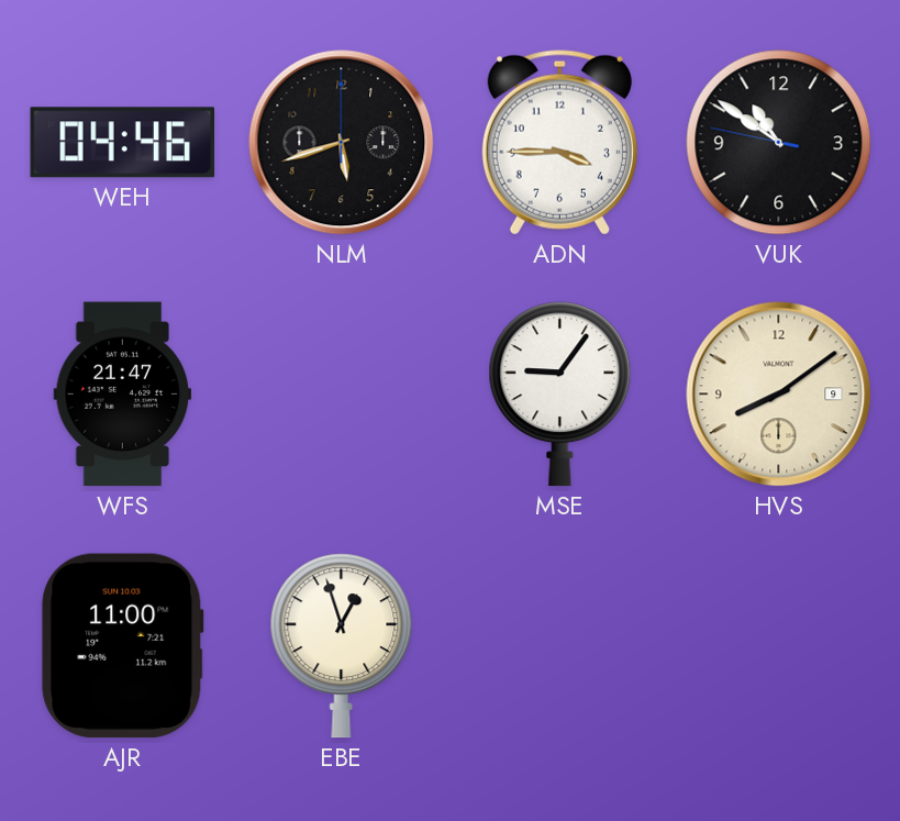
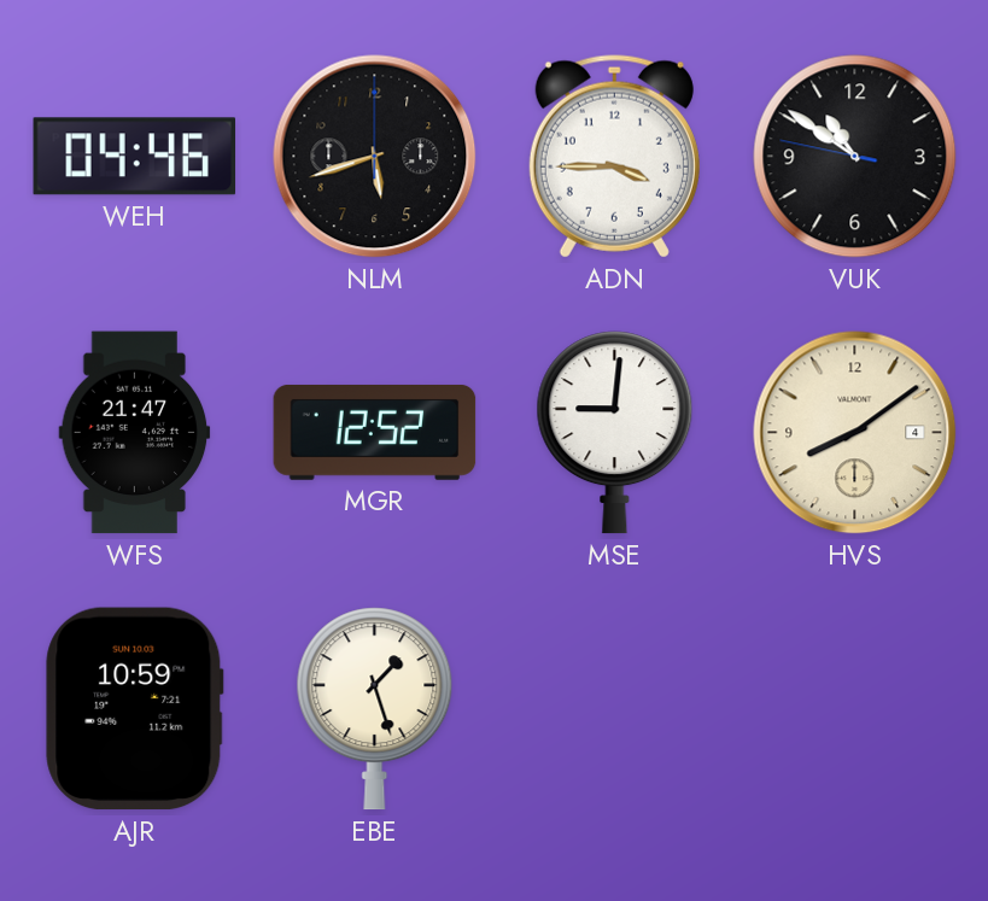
MGR: none -> 12:52
MSE: 9:06 -> 9:01
HVS date: 9 -> 4
AJR: 11:00 -> 10:59
EBE: 12:57 -> 1:27
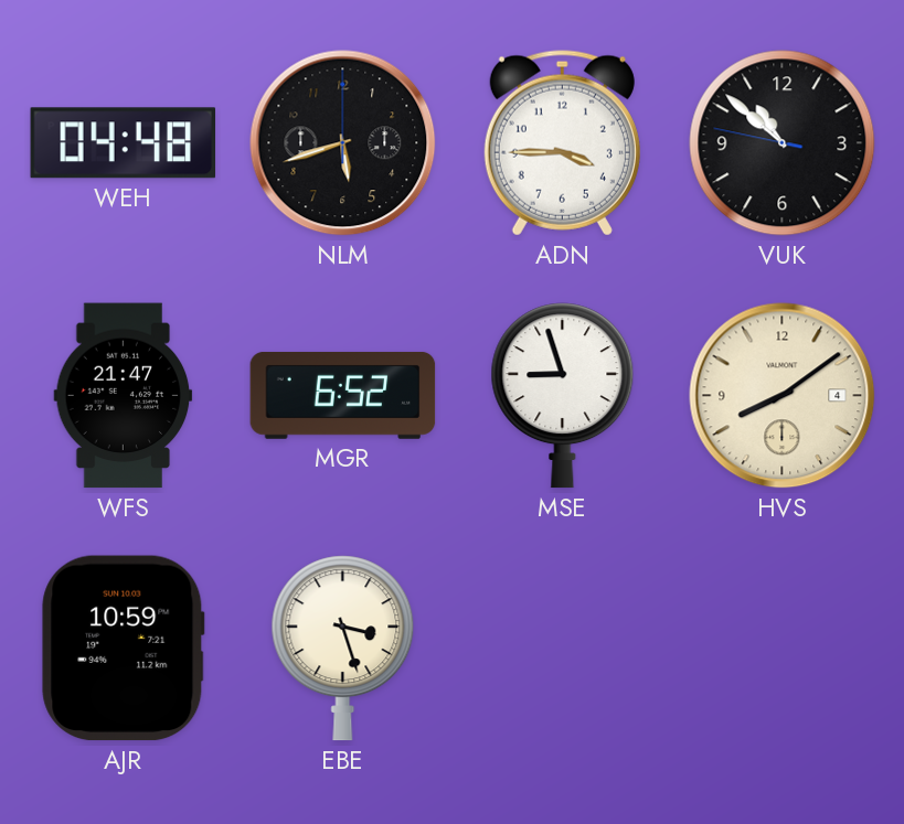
WEH: 04:46 -> 04:48
VUK: 10:50 -> 10:51
MGR: 12:52 -> 6:52
MSE: 9:01 -> 8:57
EBE: 1:27 -> 3:27
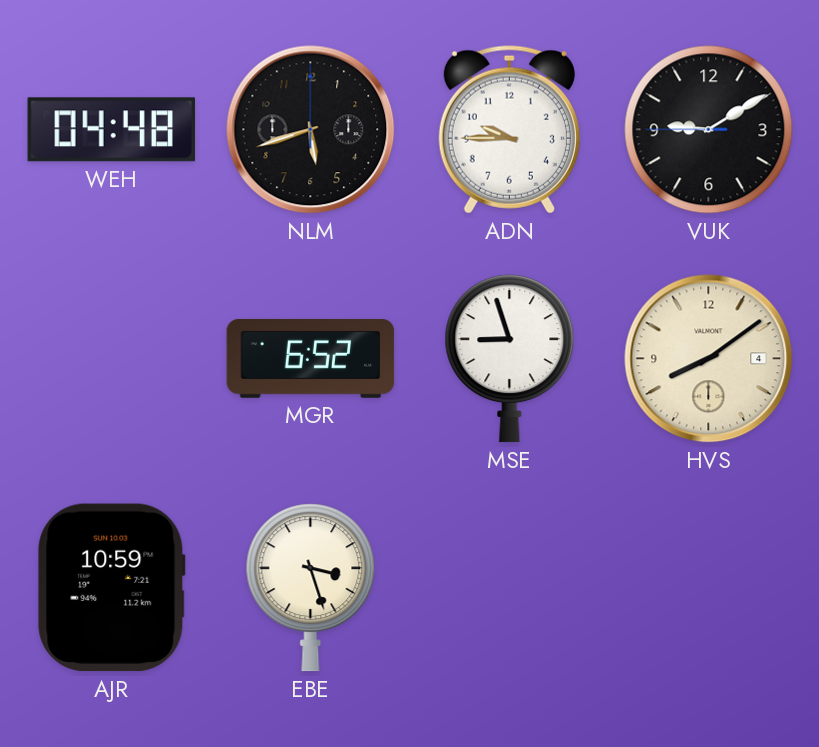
ADN: 3:45 -> 9:45
VUK: 10:51 -> 9:09
WFS: 21:47 -> none
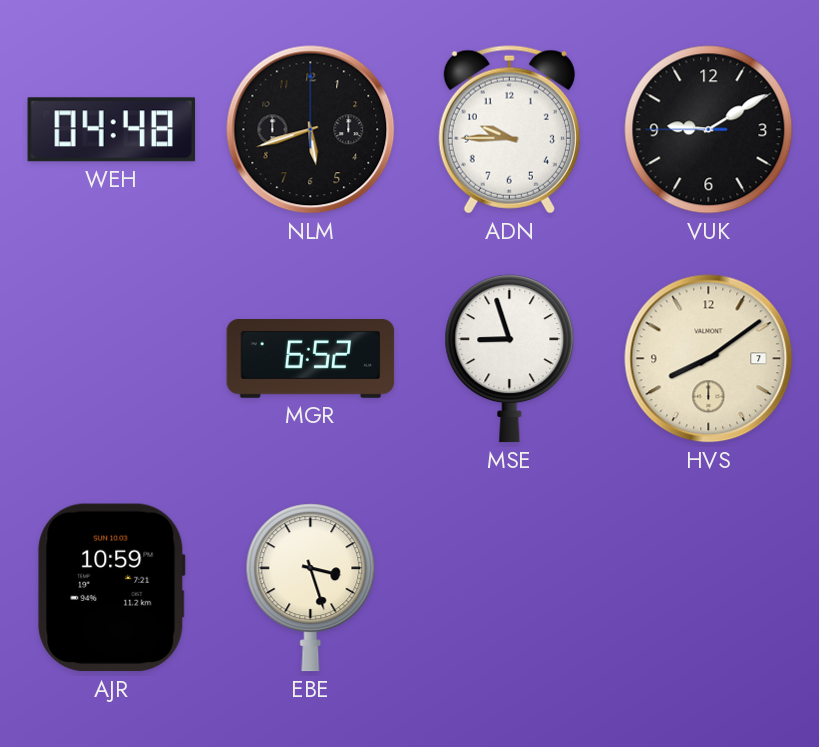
HVS date: 4 -> 7
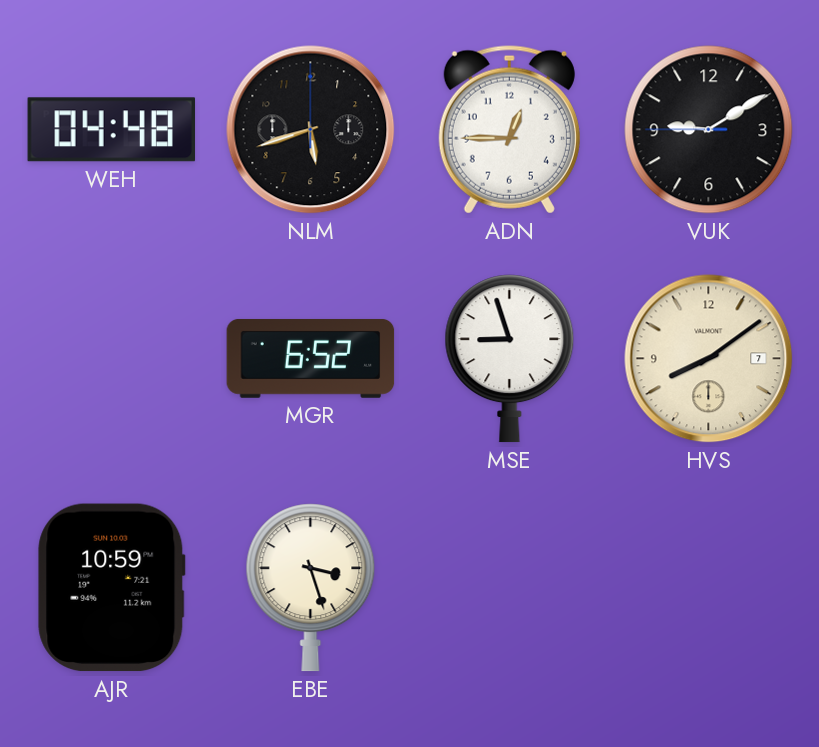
ADN: 9:45 -> 12:45
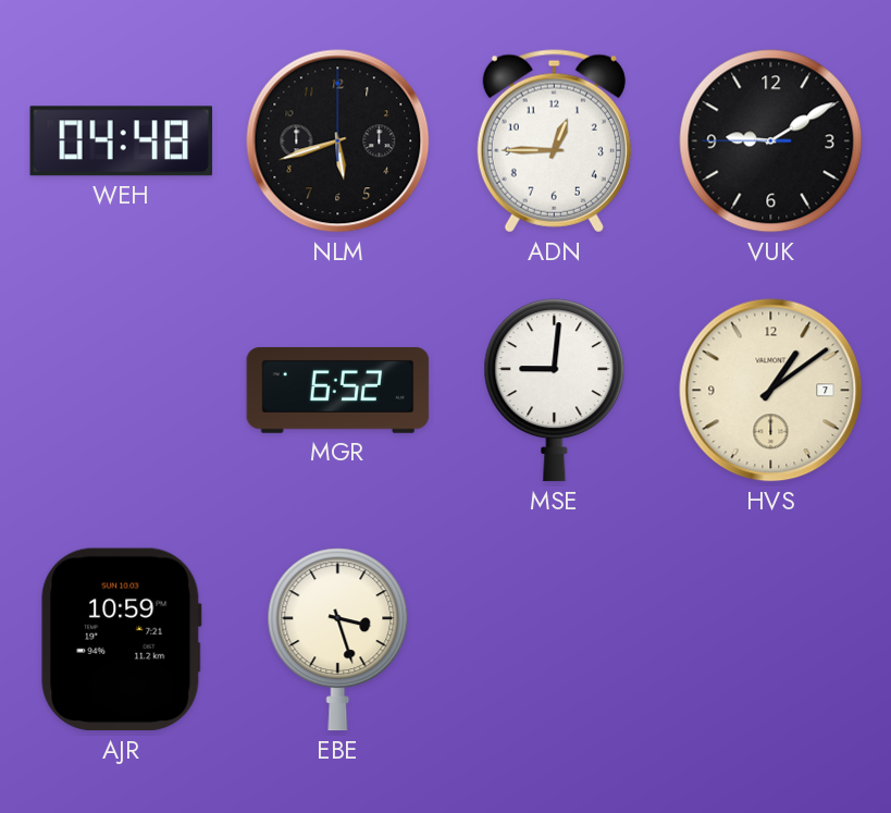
MSE: 8:57 -> 9:01
HVS: 8:09 -> 1:09
